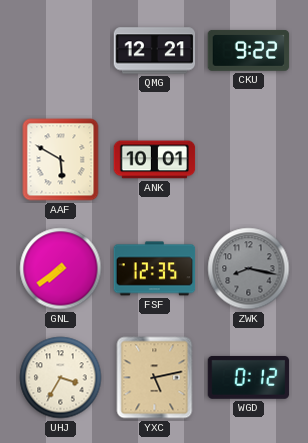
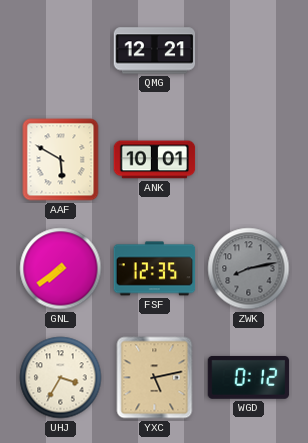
CKU: 9:22 -> none
ZWK: 8:17 -> 8:13
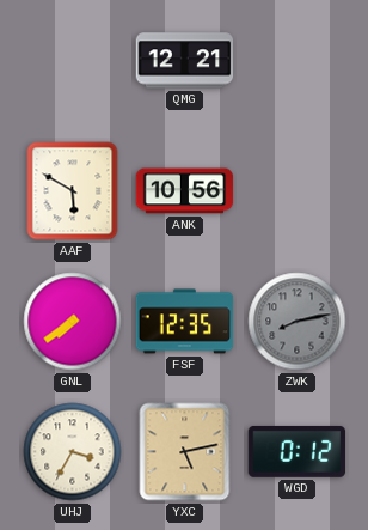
ANK: 10:01 -> 10:56
